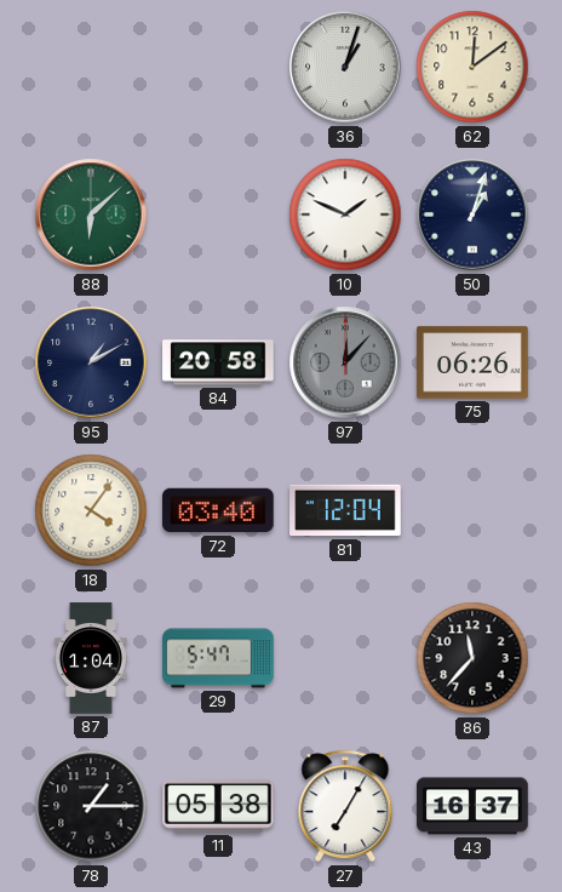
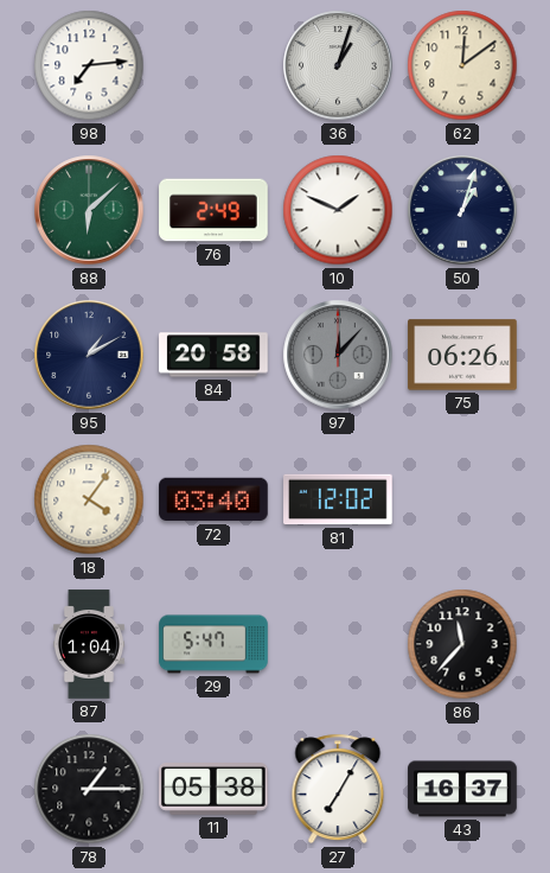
98: none -> 7:14
76: none -> 2:49
81: 12:04 -> 12:02
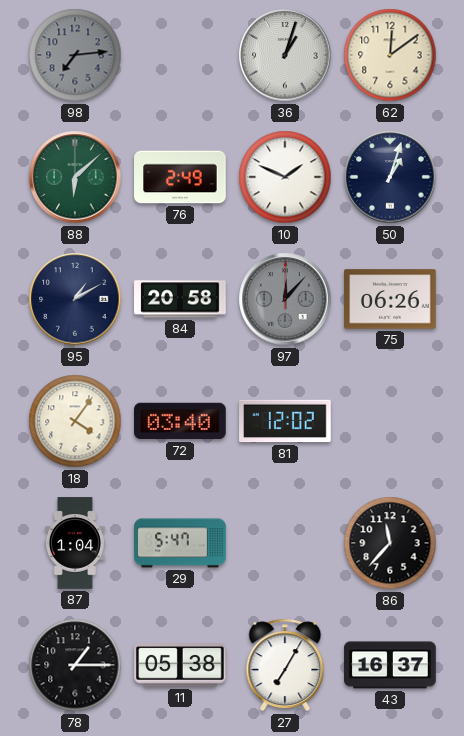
98 dial: white -> grey
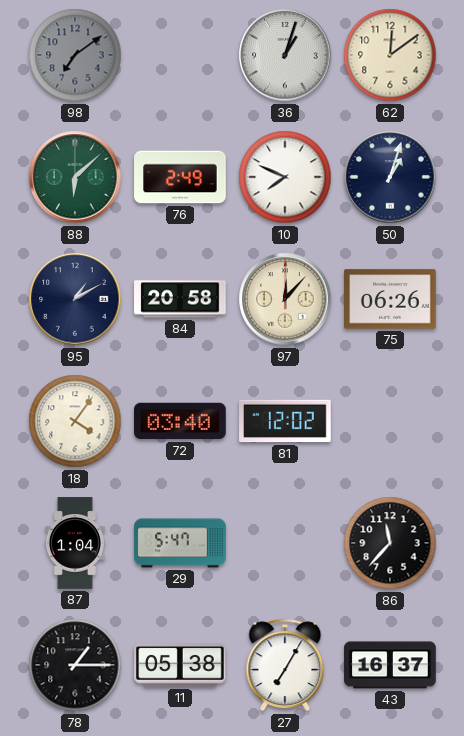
98: 7:14 -> 7:09
10: 1:49 -> 7:49
97 dial: grey -> cream
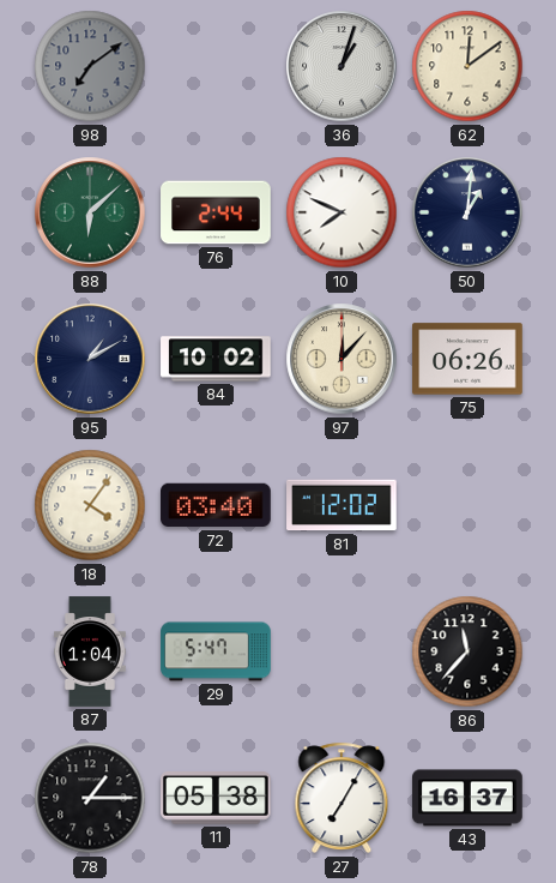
76: 2:49 -> 2:44
50: 1:03 -> 1:01
84: 20:58 -> 10:02
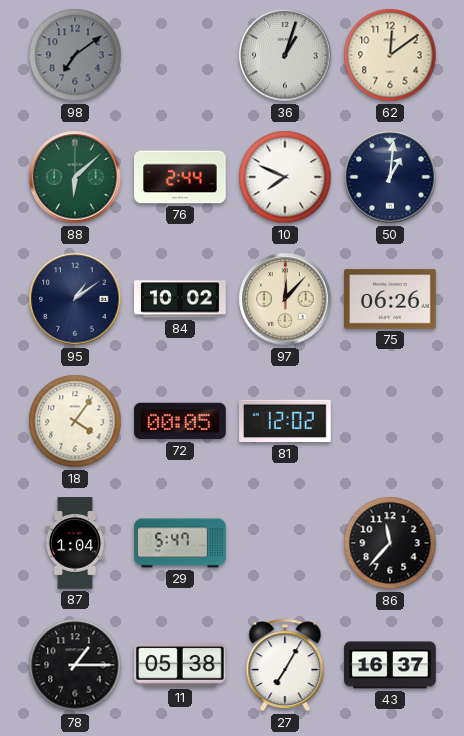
95: 1:10 -> 1:09
72: 03:40 -> 00:05
